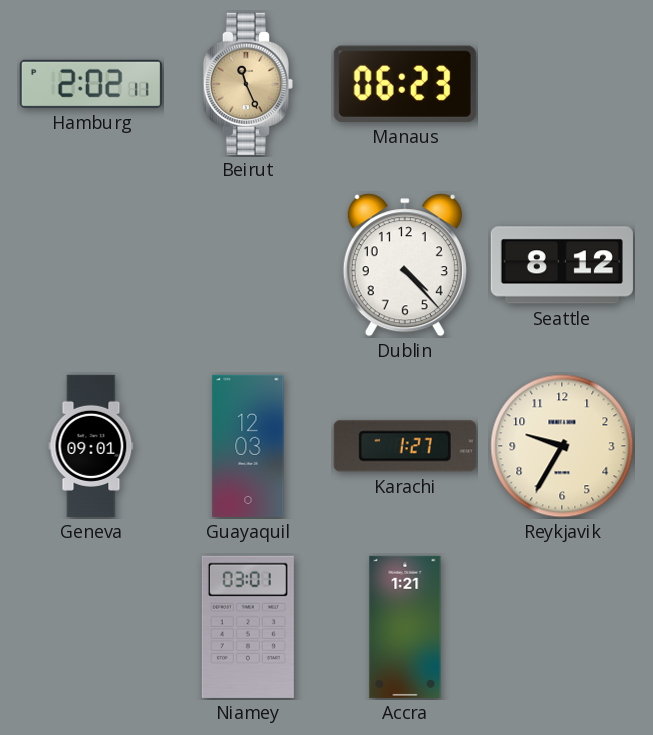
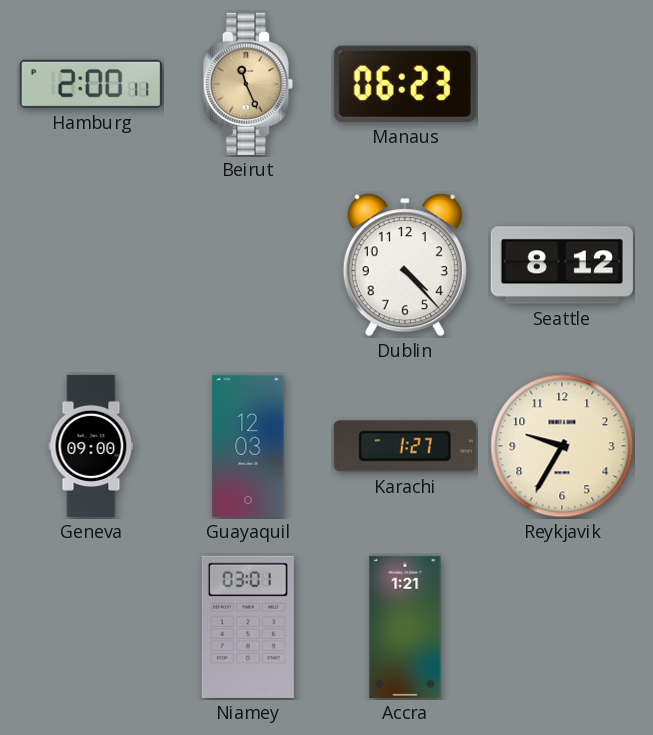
Hamburg: 2:02 -> 2:00
Geneva: 09:01 -> 09:00
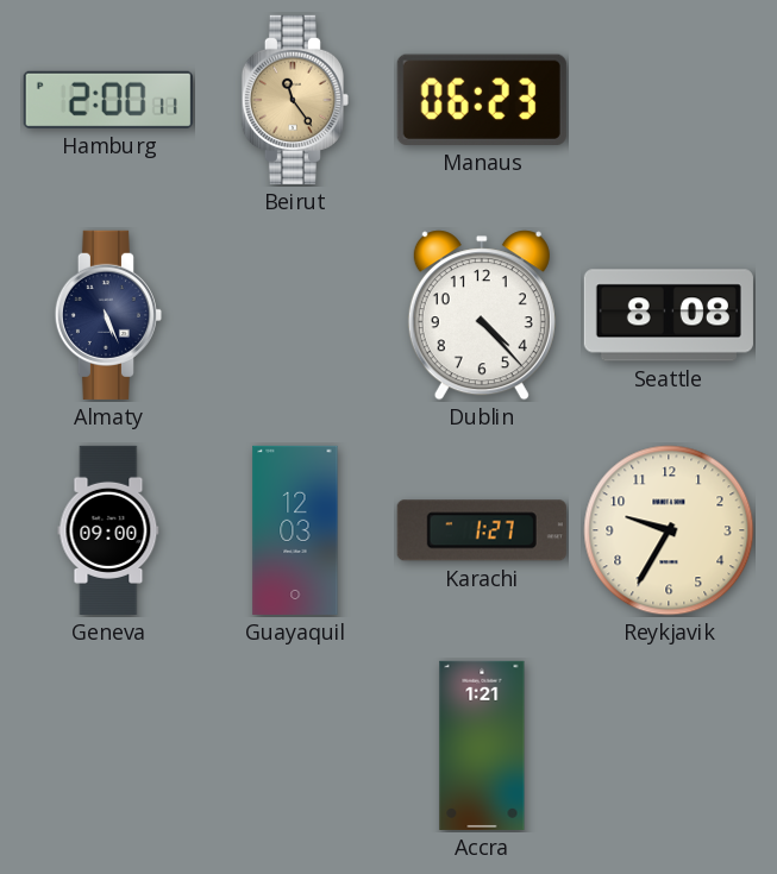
Beirut: 11:26 -> 11:24
Almaty: none -> 5:26
Seattle: 8:12 -> 8:08
Niamey: 03:01 -> none
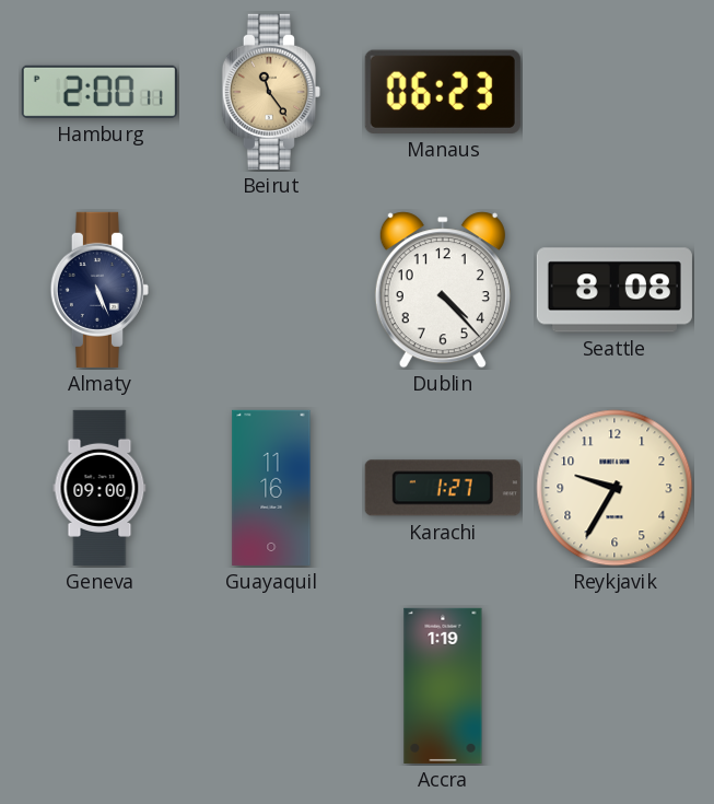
Guayaquil: 12:03 -> 11:16
Accra: 1:21 -> 1:19
